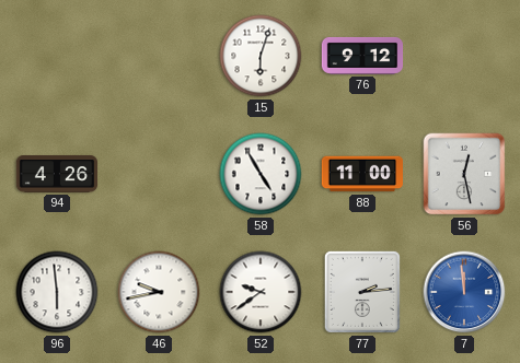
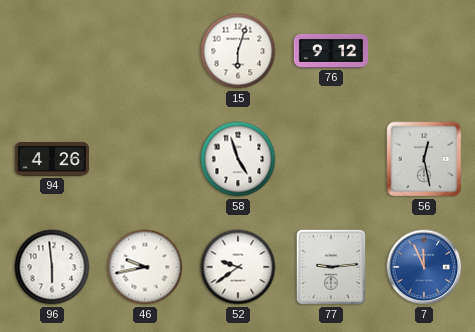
58: 4:55 -> 4:57
88: 11:00 -> none
77: 2:14 -> 9:14
7: 11:59 -> 11:56
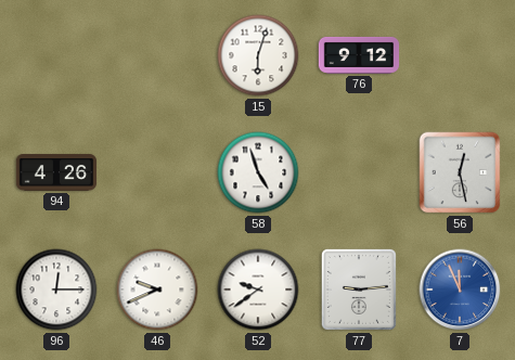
96: 5:59 -> 12:15
46: 9:43 -> 9:41
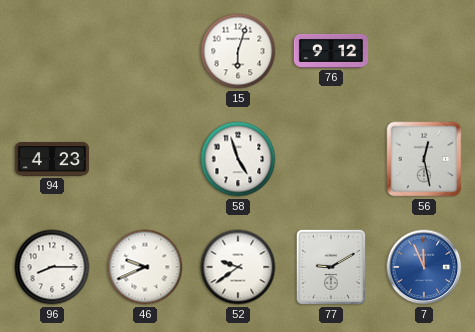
94: 4:26 -> 4:23
96: 12:15 -> 8:15
77: 9:14 -> 9:10
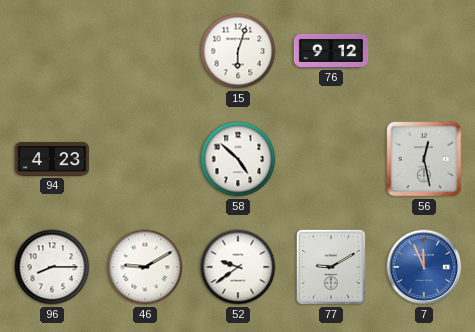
58: 4:57 -> 4:52
46: 9:41 -> 9:10
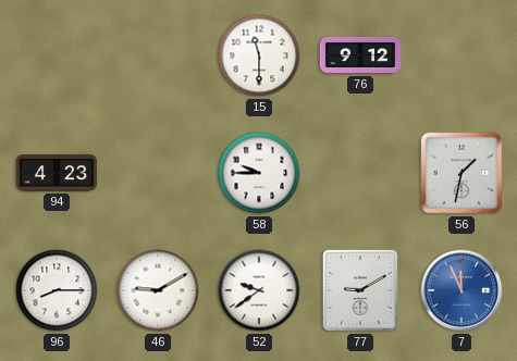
15: 6:03 -> 11:30
58: 4:52 -> 9:45
56: 12:28 -> 1:32
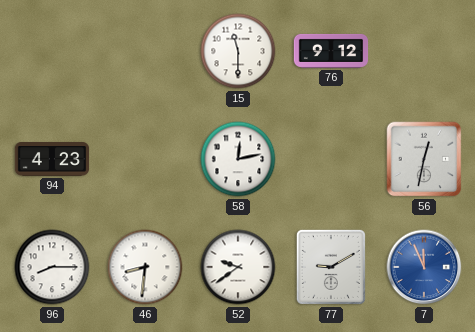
58: 9:45 -> 12:13
56: 1:32 -> 12:32
46: 9:10 -> 8:31
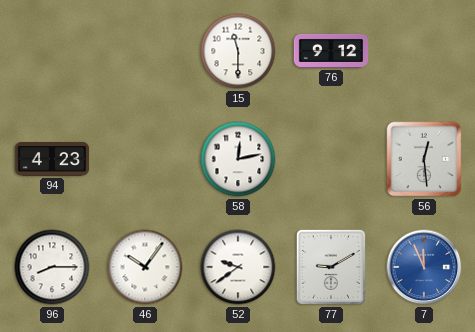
56: 12:32 -> 12:29
46: 8:31 -> 10:06
